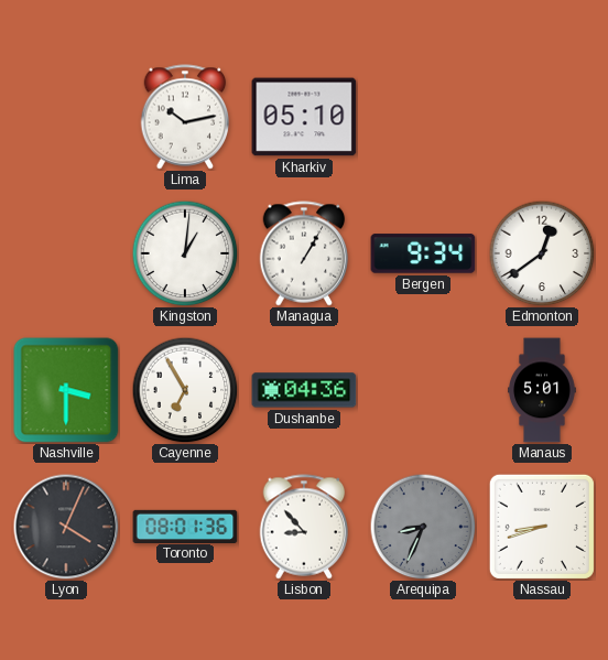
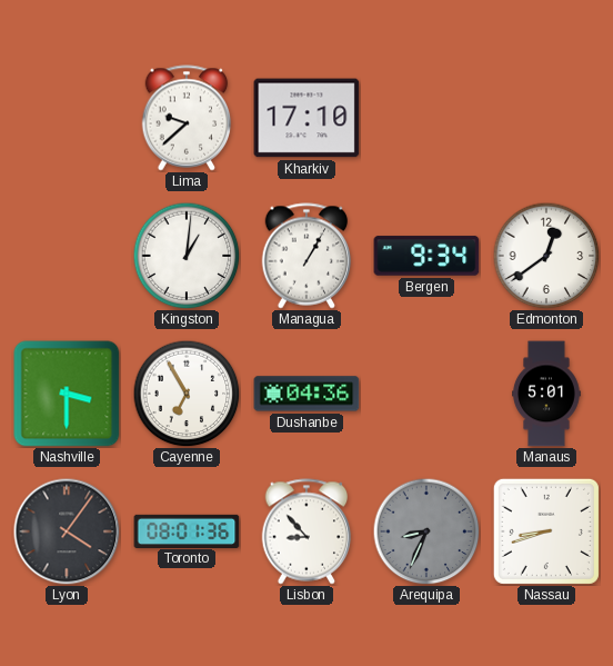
Lima: 10:13 -> 9:38
Kharkiv: 05:10 -> 17:10
Lyon: 4:04 -> 4:06
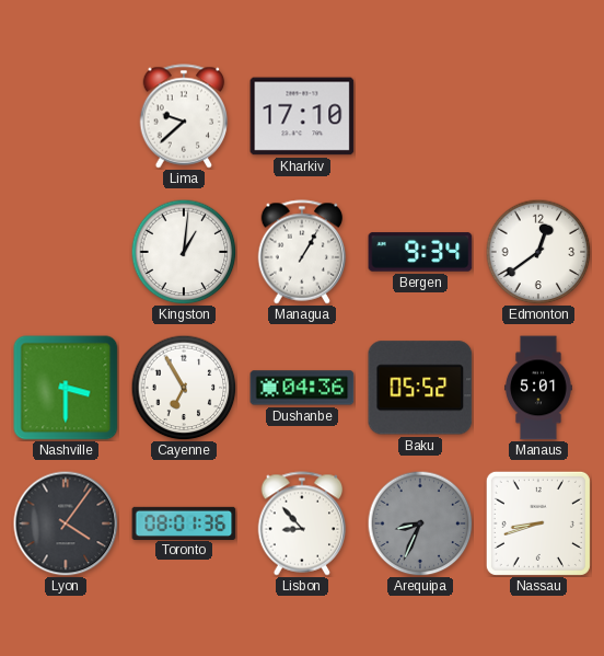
Baku: none -> 05:52
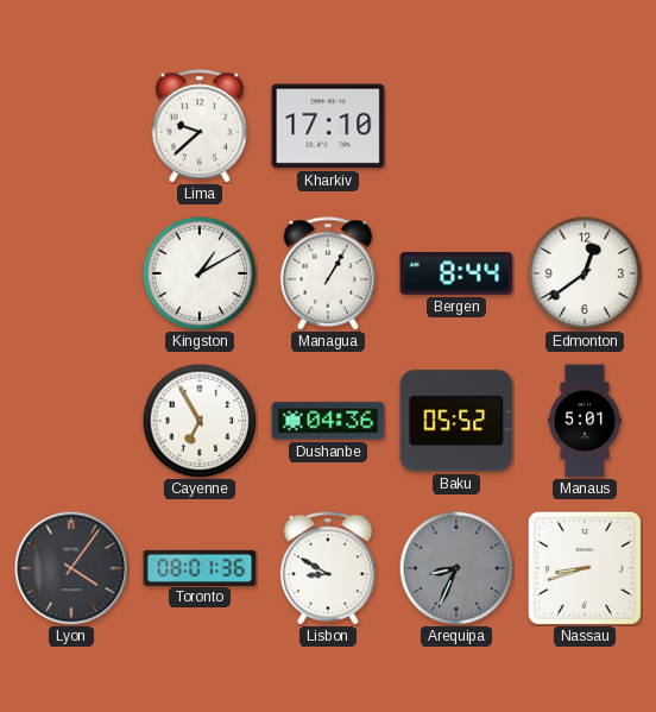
Kingston: 1:01 -> 1:10
Bergen: 9:34 -> 8:44
Nashville: 3:30 -> none
Lisbon: 8:53 -> 8:50
